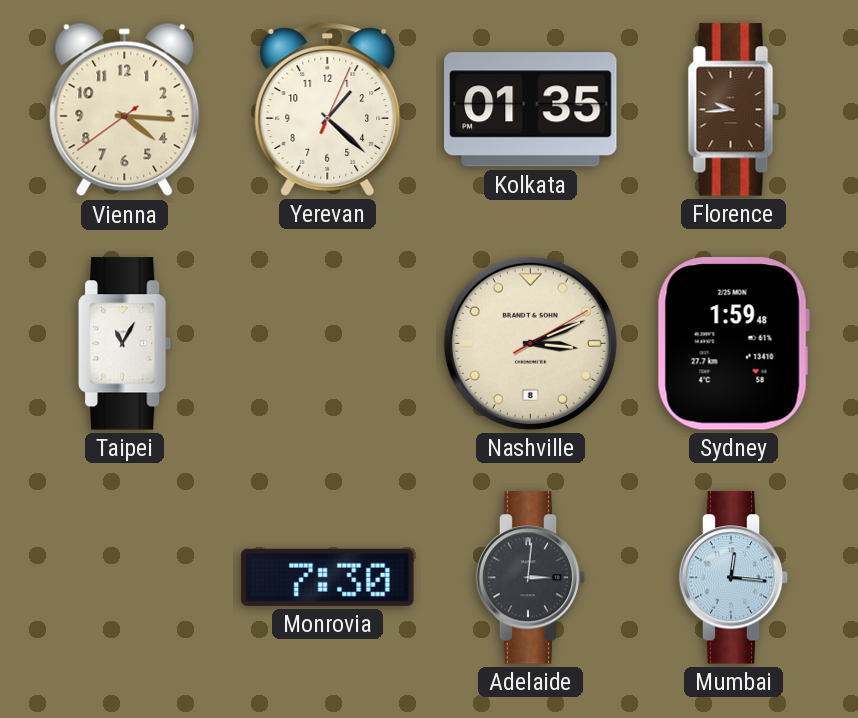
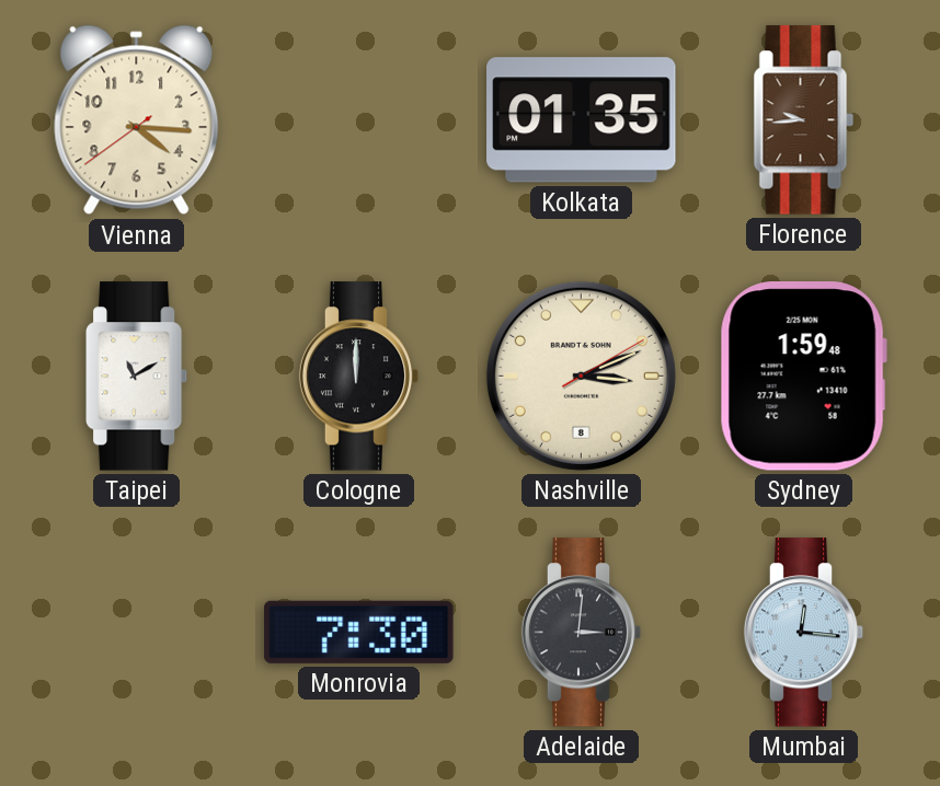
Yerevan: 1:22 -> none
Taipei: 11:05 -> 11:10
Cologne: none -> 12:00
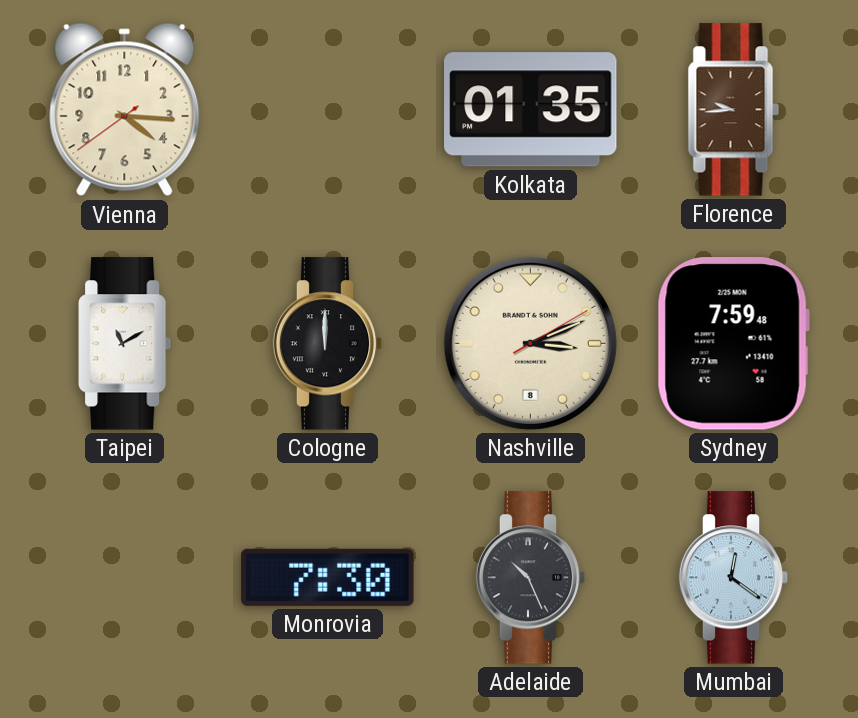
Sydney: 1:59 -> 7:59
Adelaide: 3:01 -> 10:26
Mumbai: 12:16 -> 12:21
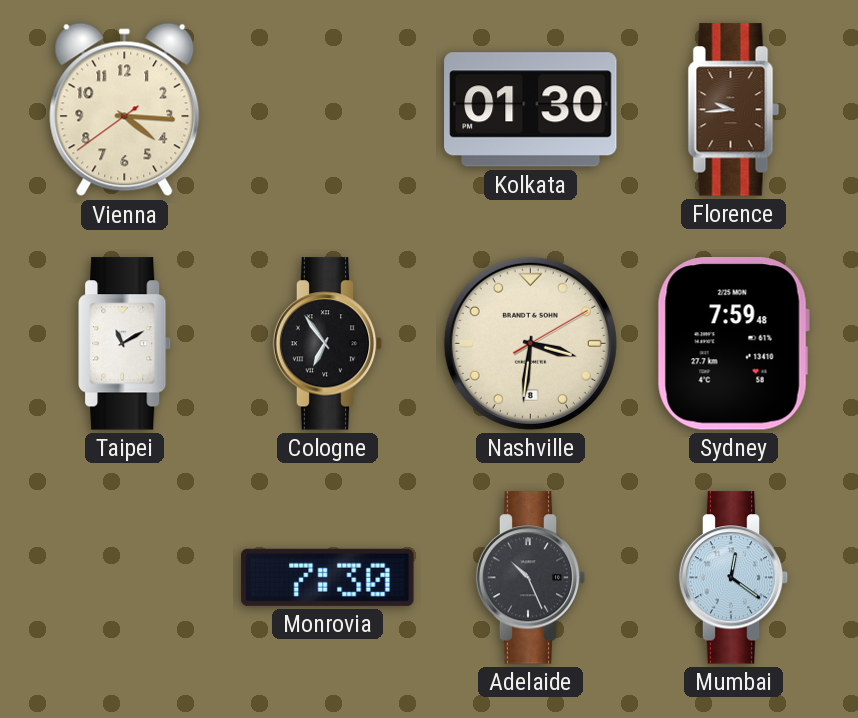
Kolkata: 01:35 -> 01:30
Cologne: 12:00 -> 6:54
Nashville: 3:11 -> 3:31
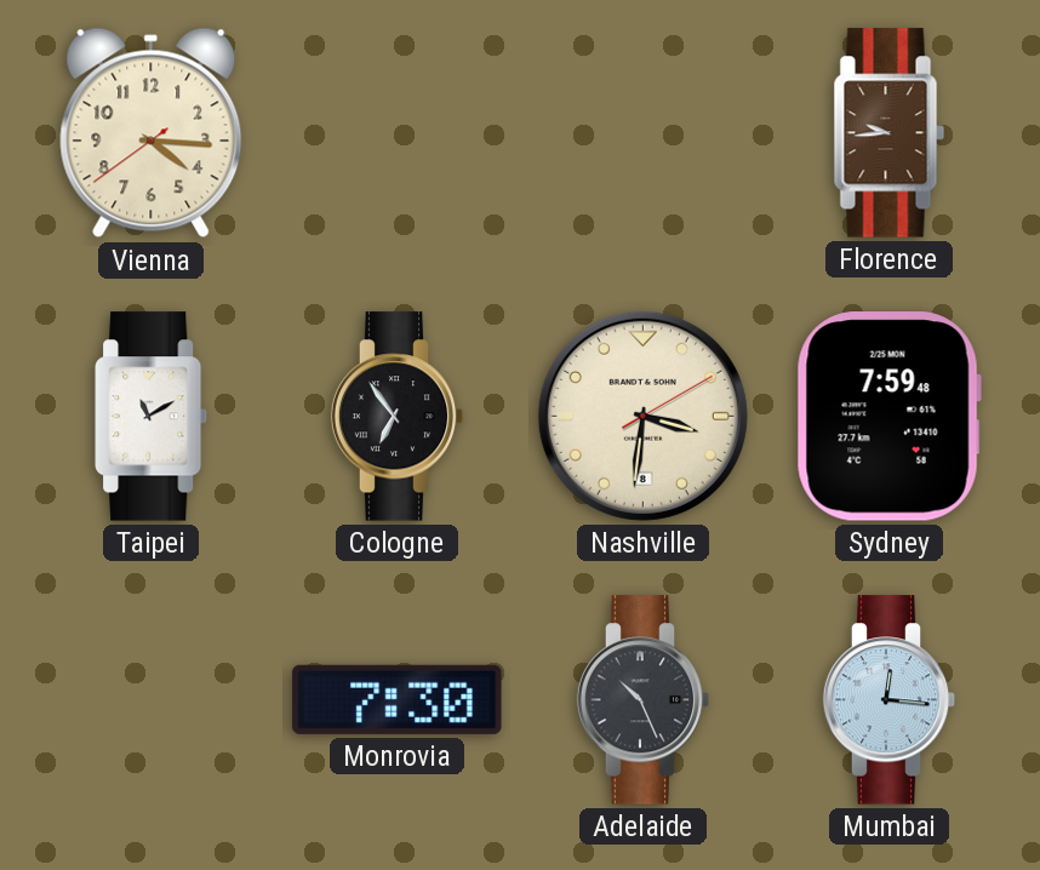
Kolkata: 01:30 -> none
Mumbai: 12:21 -> 12:16
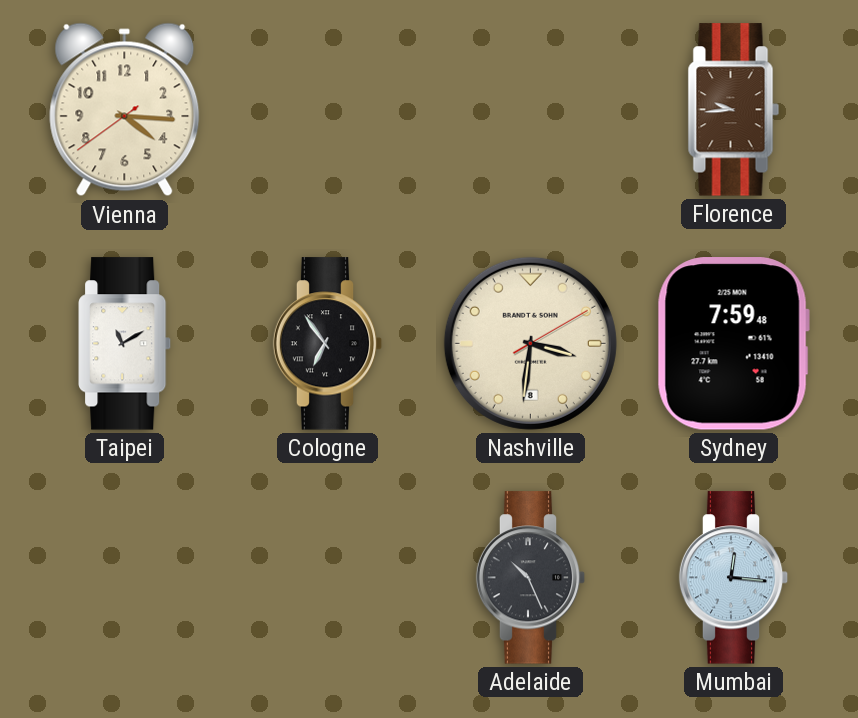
Monrovia: 7:30 -> none
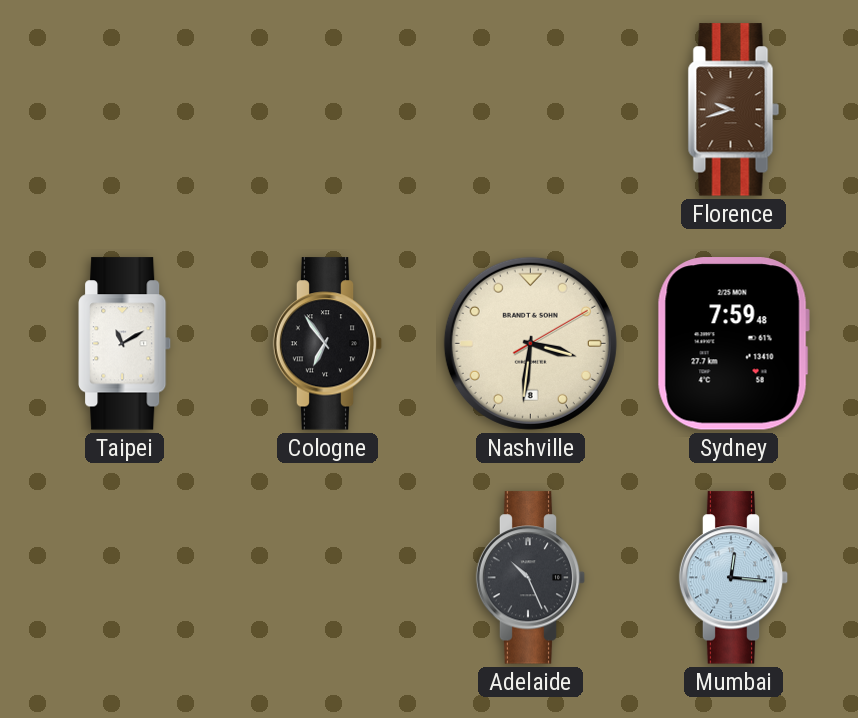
Vienna: 4:15 -> none
Florence: 9:44 -> 9:42
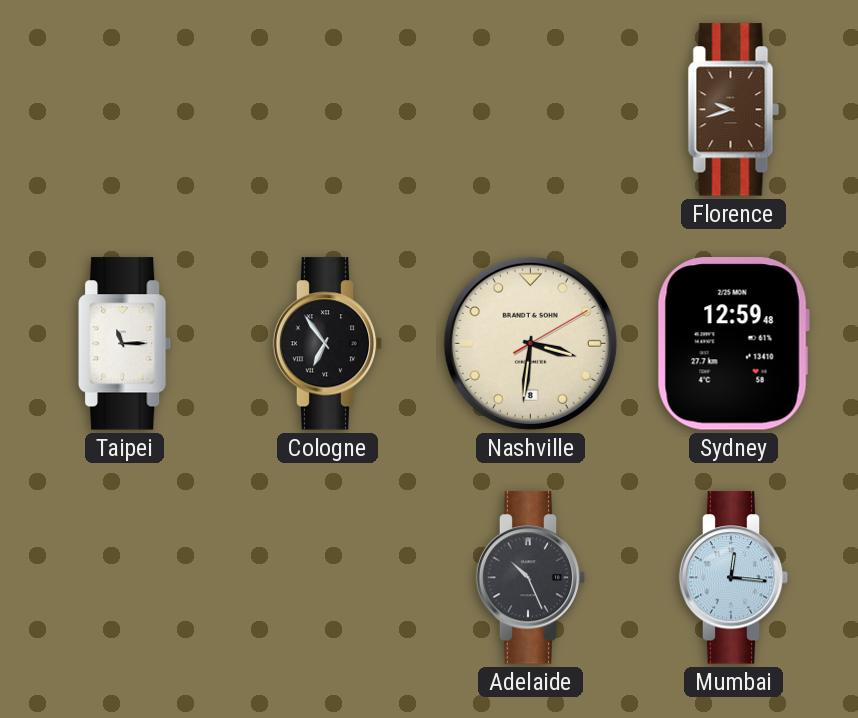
Taipei: 11:10 -> 11:15
Sydney: 7:59 -> 12:59
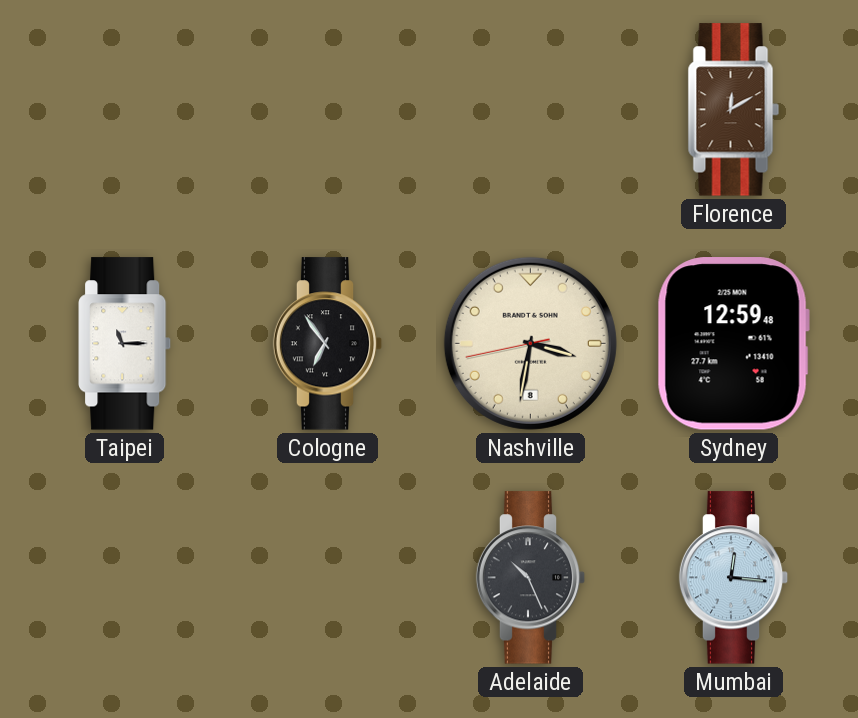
Florence: 9:42 -> 12:10
Nashville: 3:31:10 -> 3:31:43
